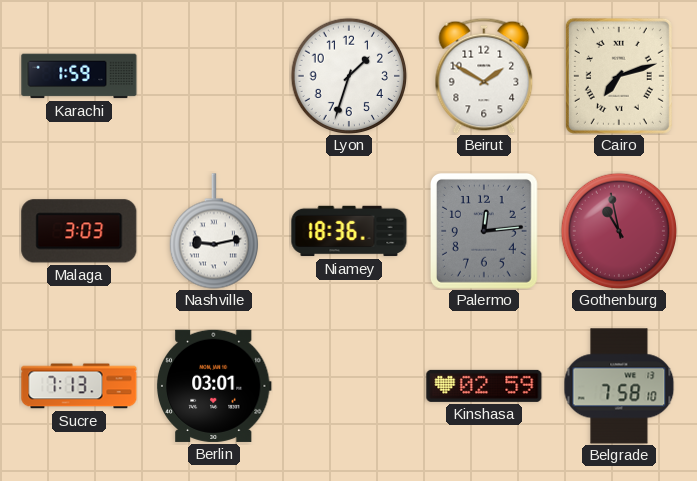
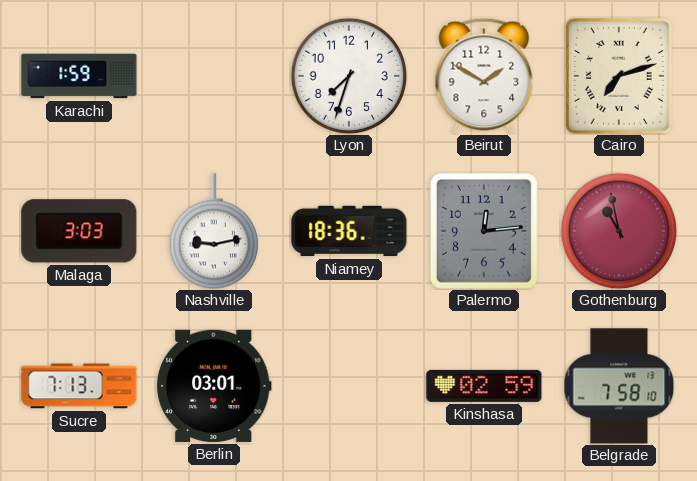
Lyon: 1:33 -> 7:33
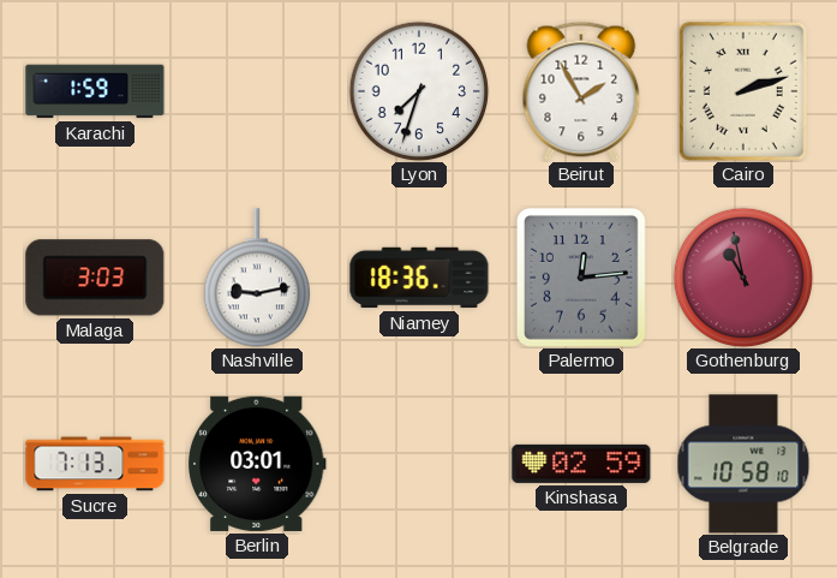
Beirut: 1:50 -> 1:55
Cairo: 7:12 -> 2:12
Belgrade: 7:58 -> 10:58
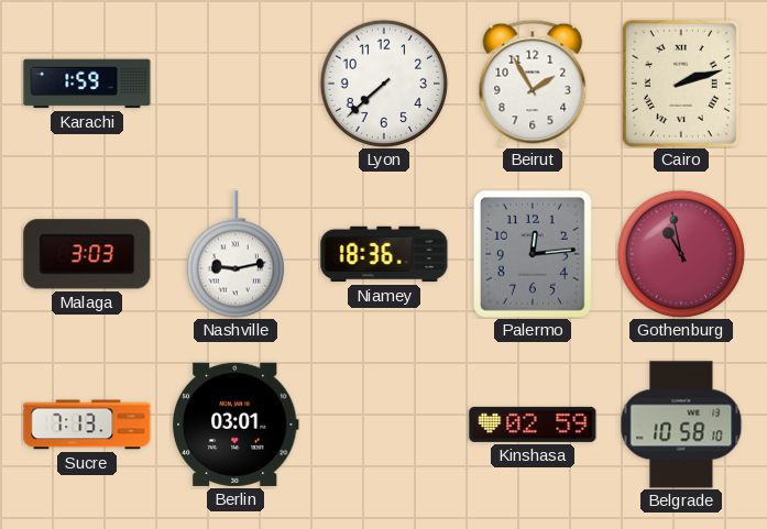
Lyon: 7:33 -> 7:38
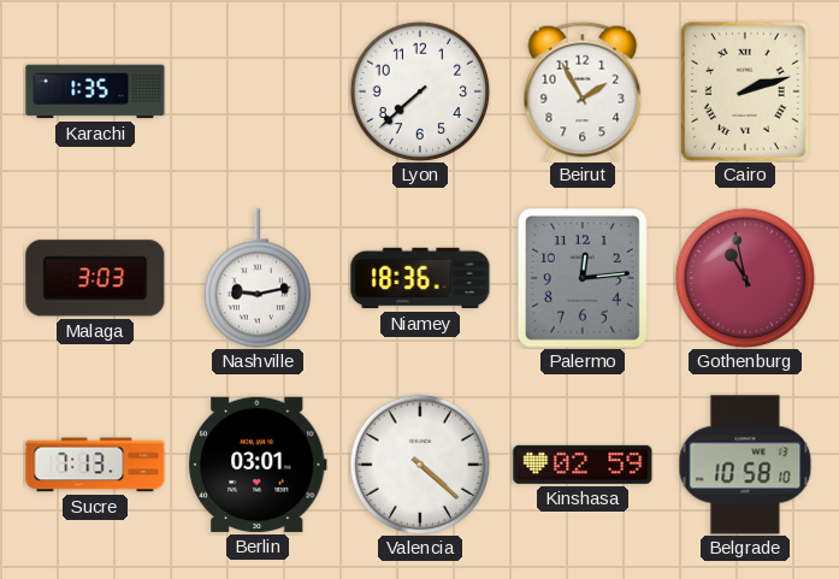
Karachi: 1:59 -> 1:35
Valencia: none -> 4:22
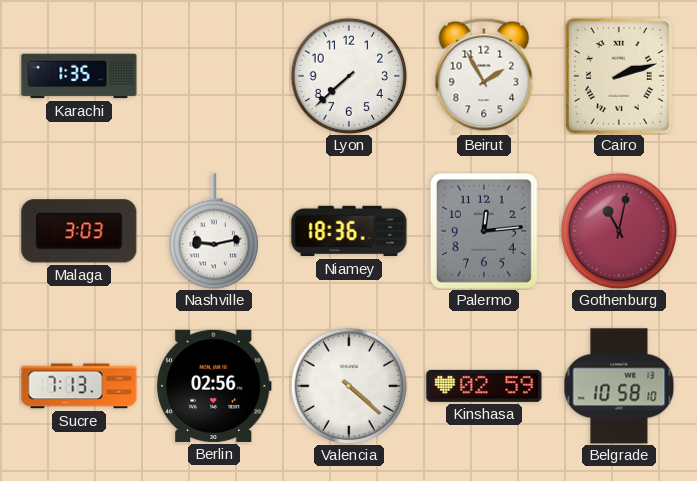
Gothenburg: 10:58 -> 11:02
Berlin: 03:01 -> 02:56
